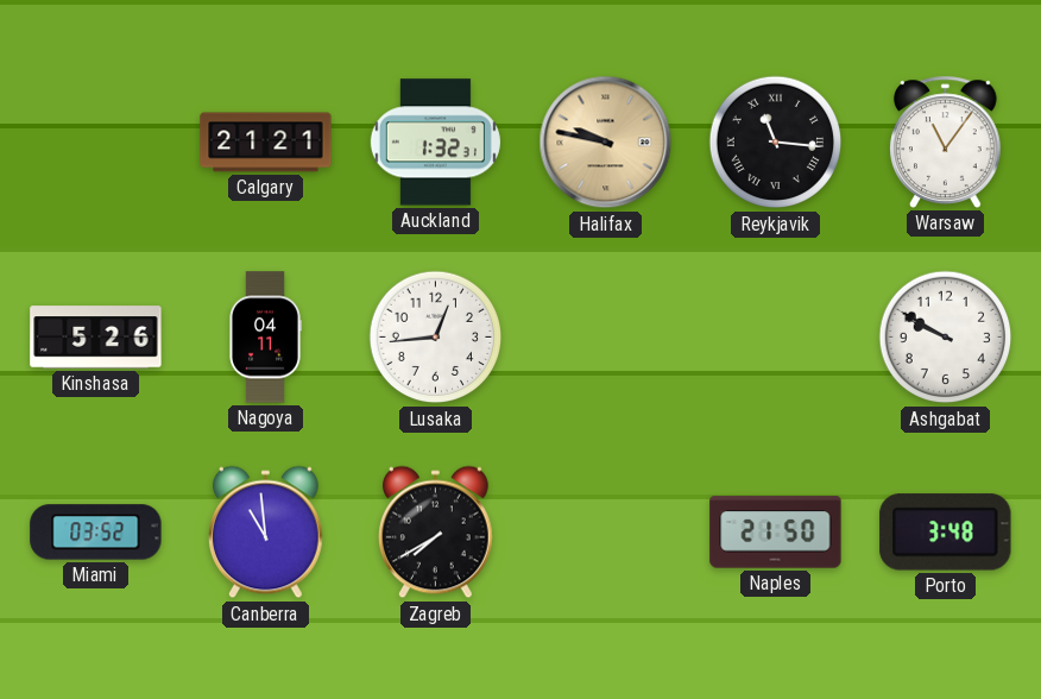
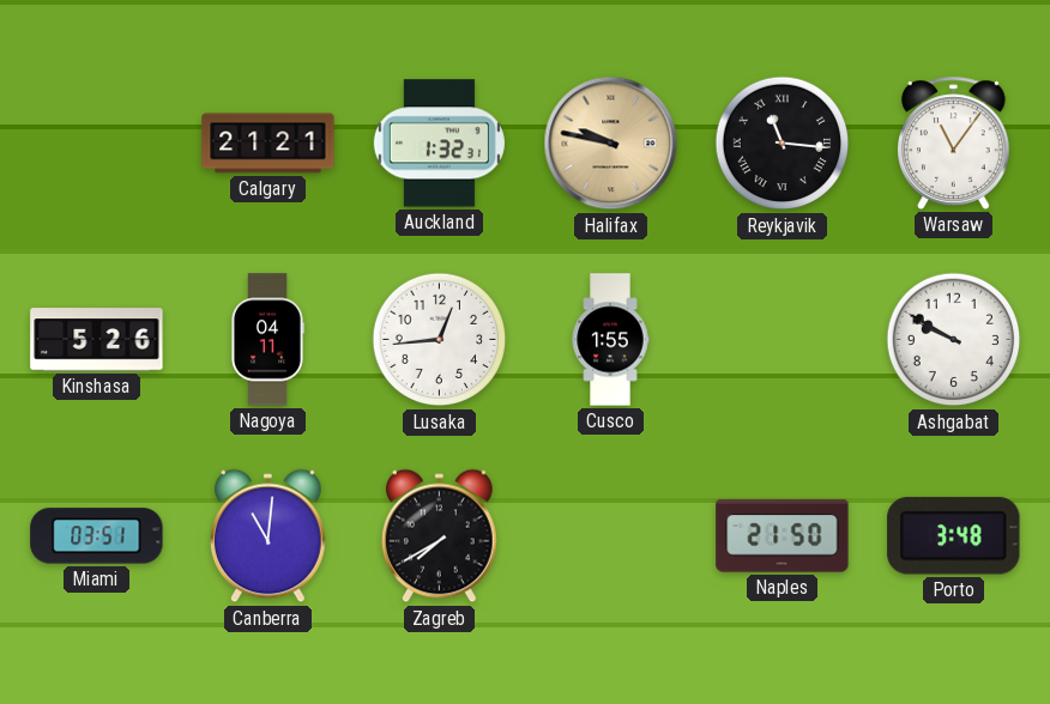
Cusco: none -> 1:55
Miami: 03:52 -> 03:51
Canberra: 10:59 -> 11:01
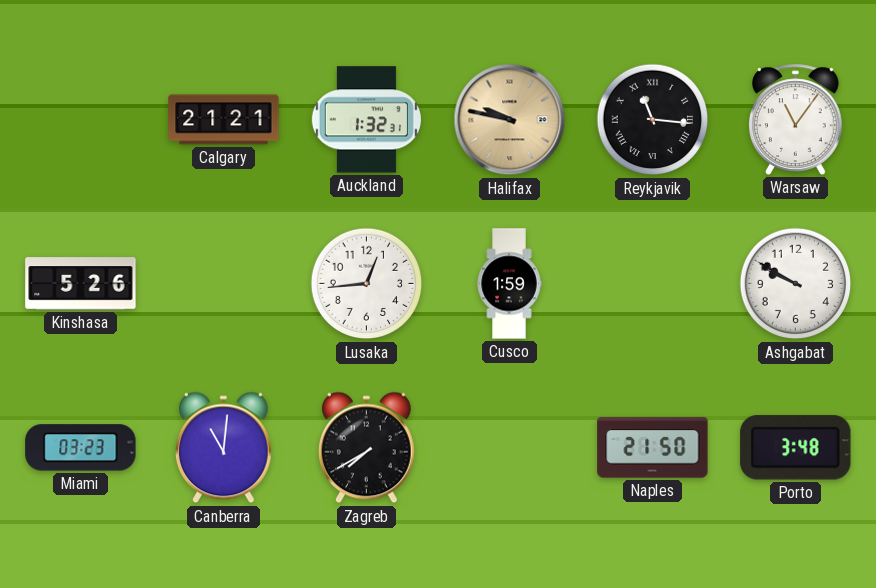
Nagoya: 04:11 -> none
Cusco: 1:55 -> 1:59
Miami: 03:51 -> 03:23
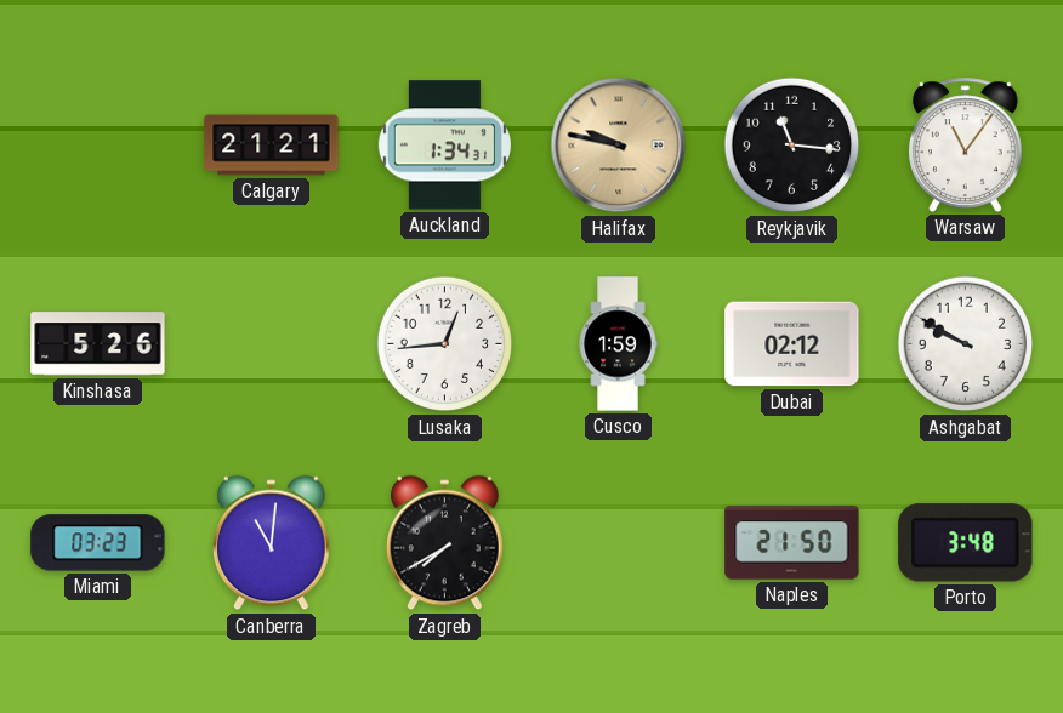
Auckland: 1:32 -> 1:34
Reykjavik numerals: Roman -> Arabic
Dubai: none -> 02:12
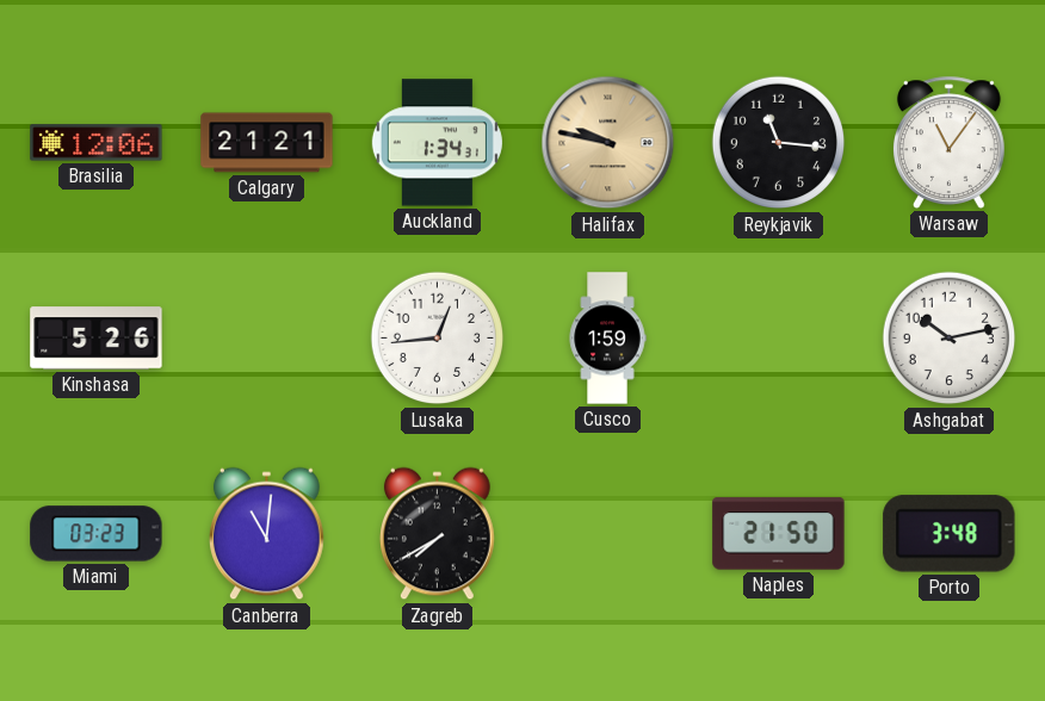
Brasilia: none -> 12:06
Dubai: 02:12 -> none
Ashgabat: 9:50 -> 10:13
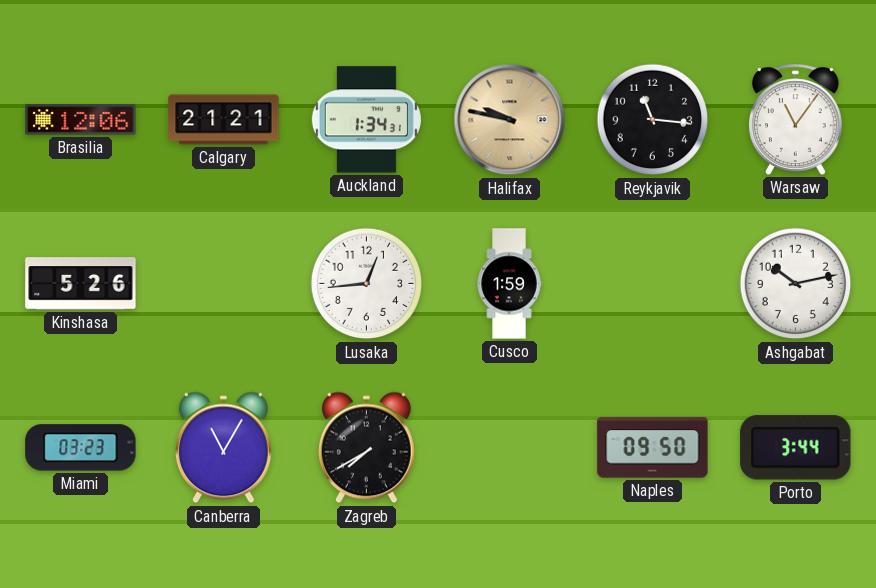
Canberra: 11:01 -> 11:05
Naples: 21:50 -> 09:50
Porto: 3:48 -> 3:44
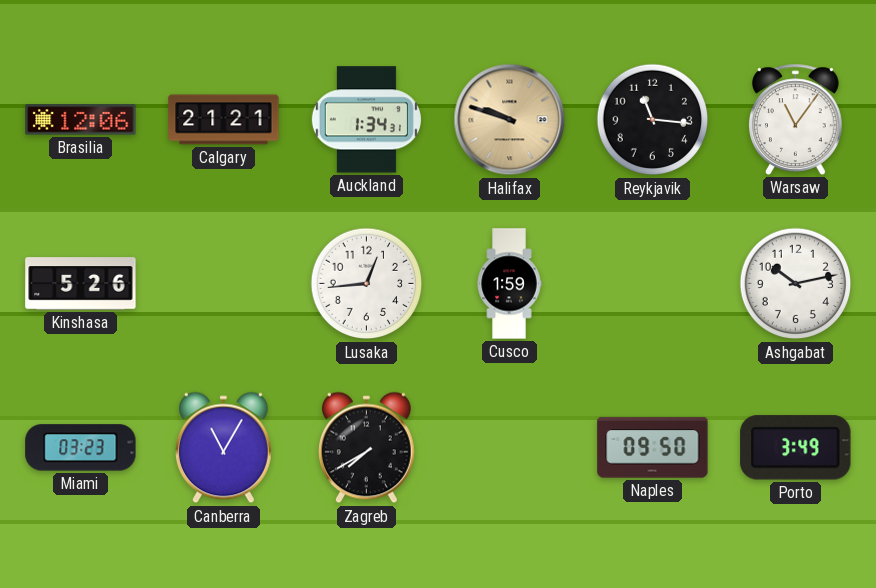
Halifax: 9:47 -> 9:48
Porto: 3:44 -> 3:49
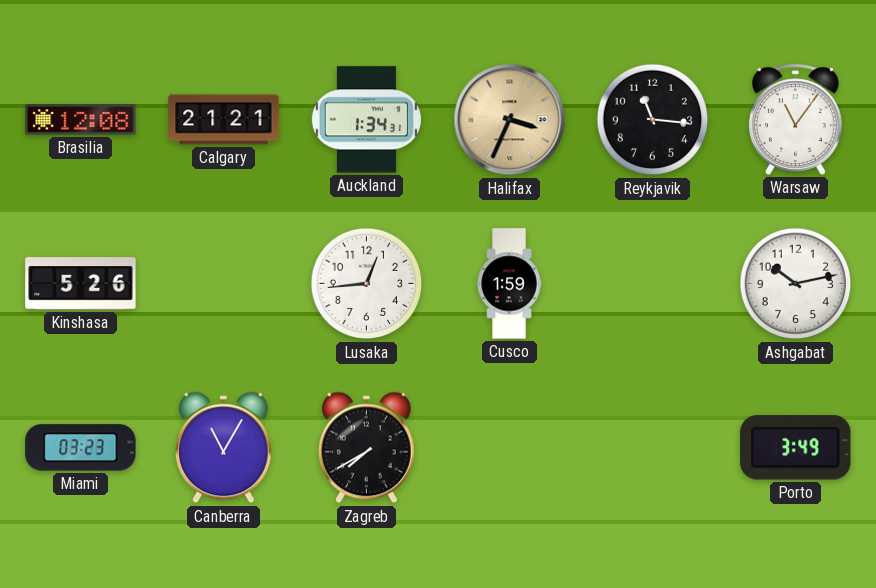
Brasilia: 12:06 -> 12:08
Halifax: 9:48 -> 3:34
Naples: 09:50 -> none
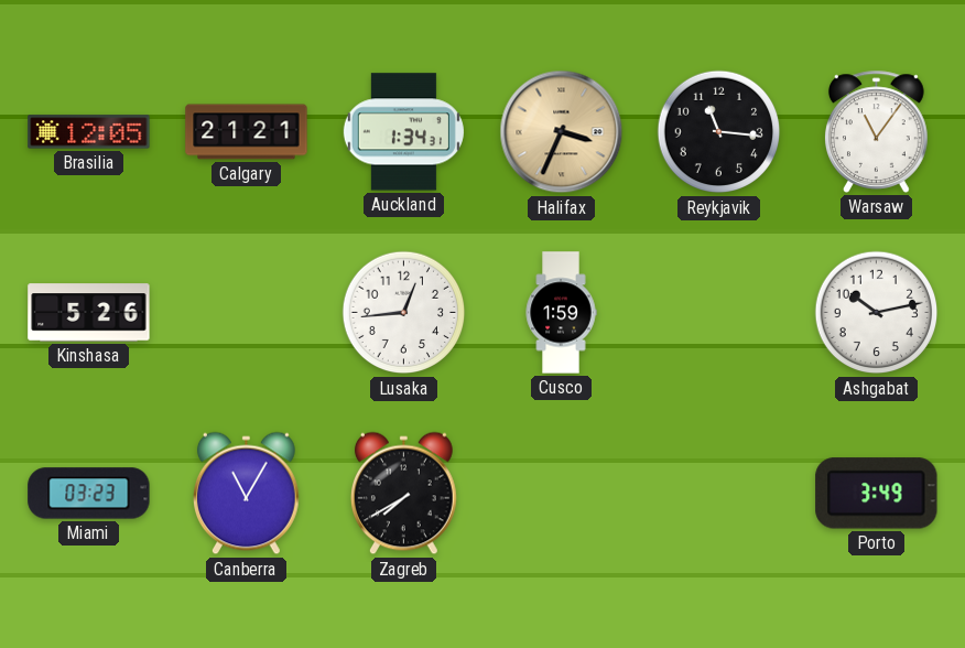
Brasilia: 12:08 -> 12:05
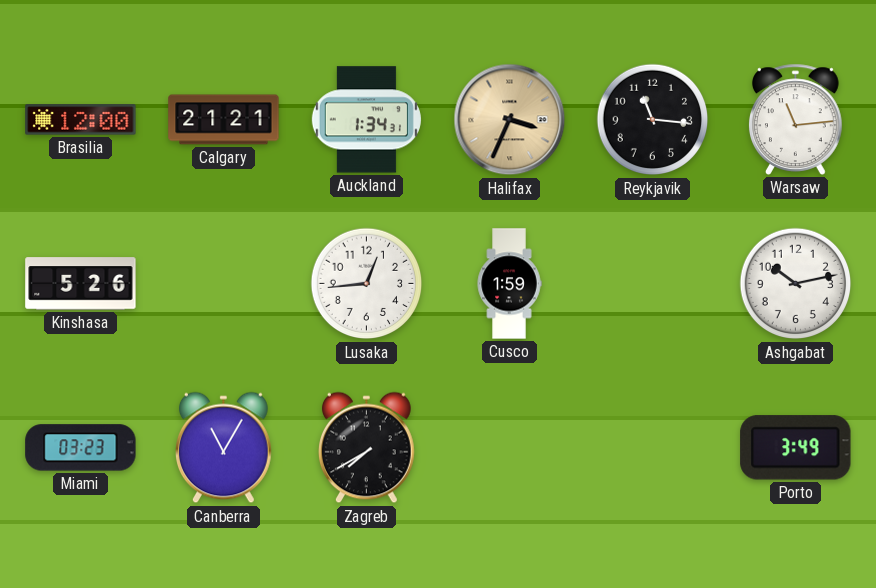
Brasilia: 12:05 -> 12:00
Warsaw: 11:06 -> 11:14
